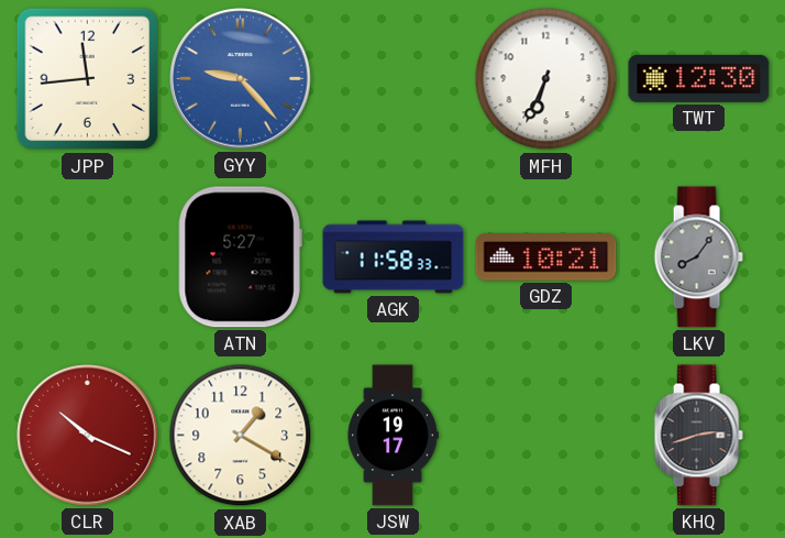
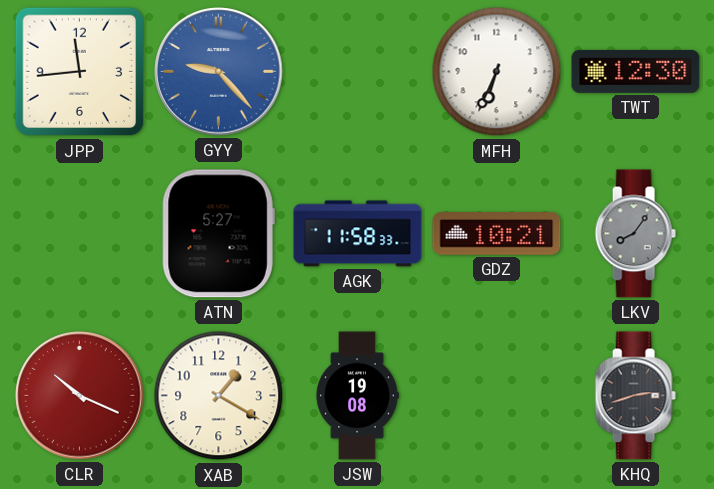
JSW: 19:17 -> 19:08
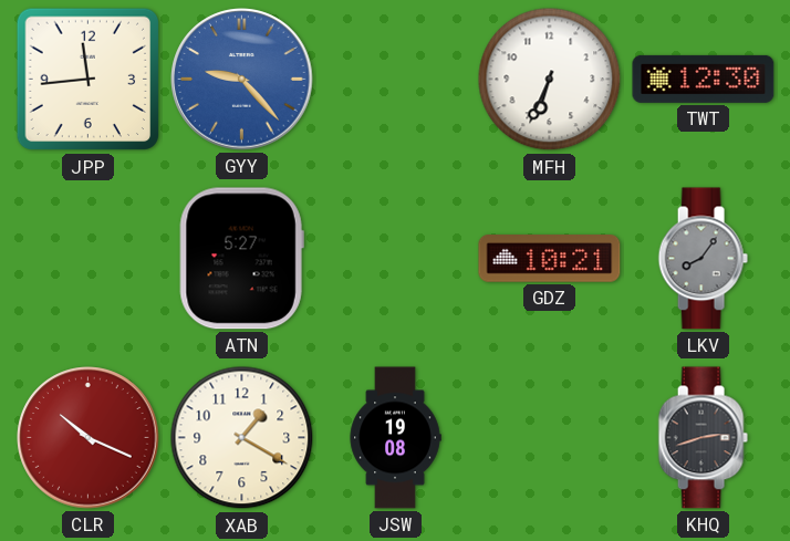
AGK: 11:58 -> none
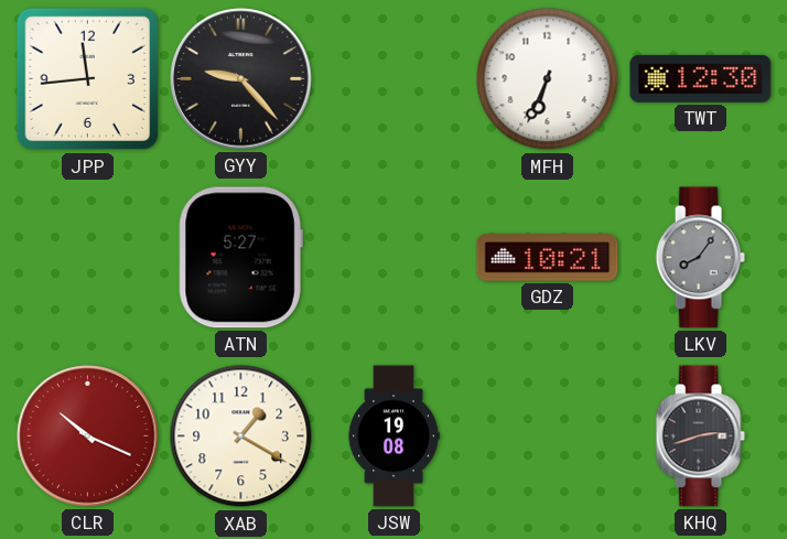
GYY dial: blue -> black
